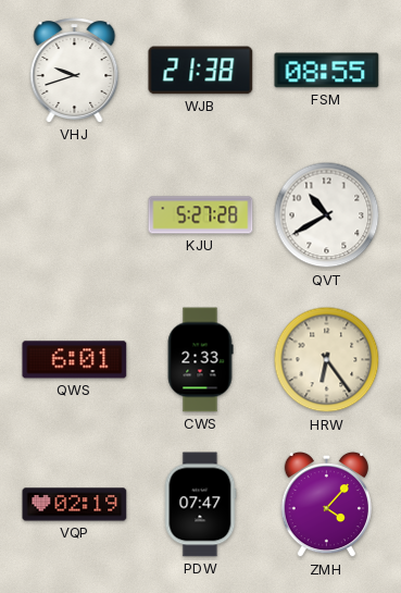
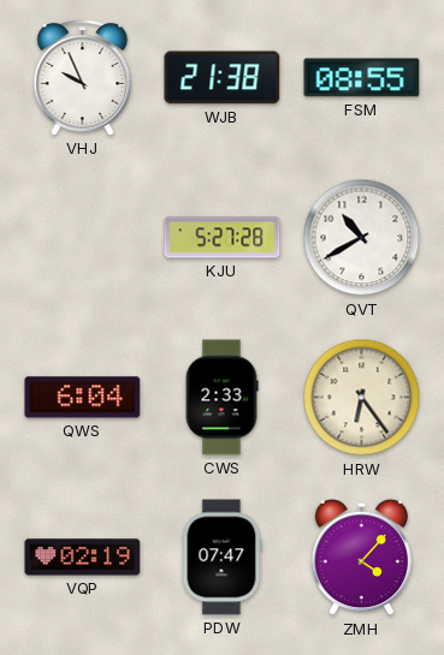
VHJ: 9:42 -> 9:56
QWS: 6:01 -> 6:04
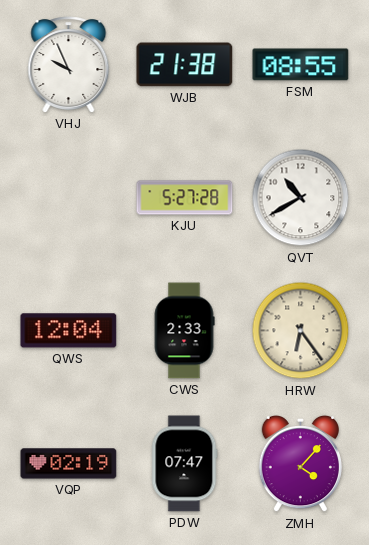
QWS: 6:04 -> 12:04
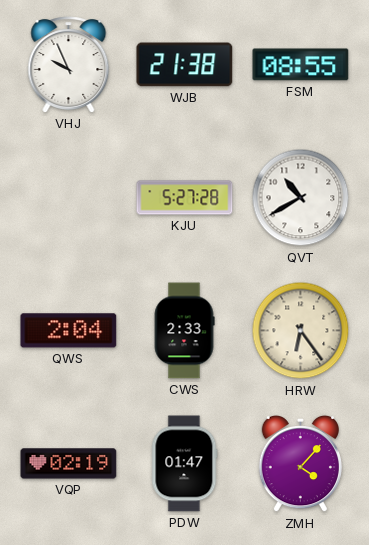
QWS: 12:04 -> 2:04
PDW: 07:47 -> 01:47
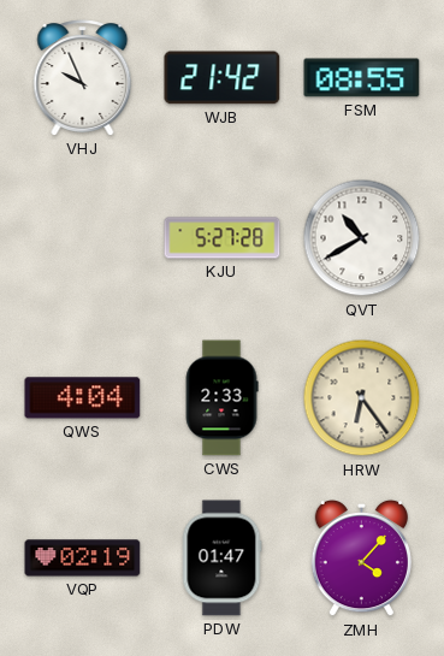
WJB: 21:38 -> 21:42
QWS: 2:04 -> 4:04
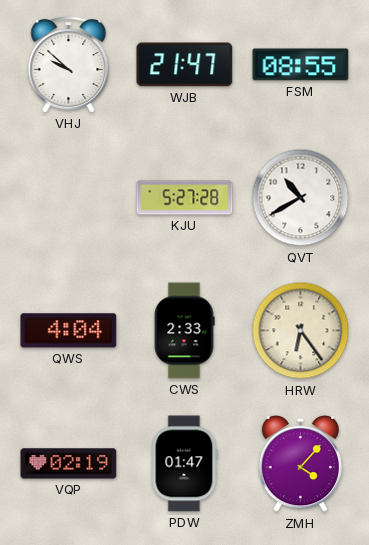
VHJ: 9:56 -> 9:52
WJB: 21:42 -> 21:47
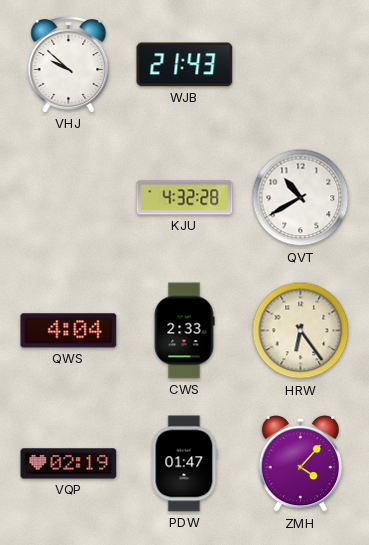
WJB: 21:47 -> 21:43
FSM: 08:55 -> none
KJU: 5:27 -> 4:32
